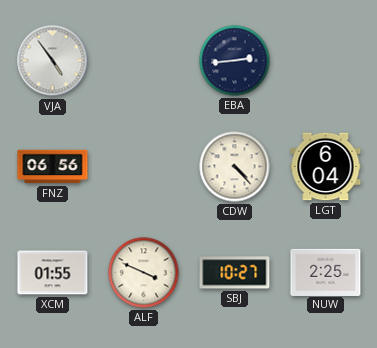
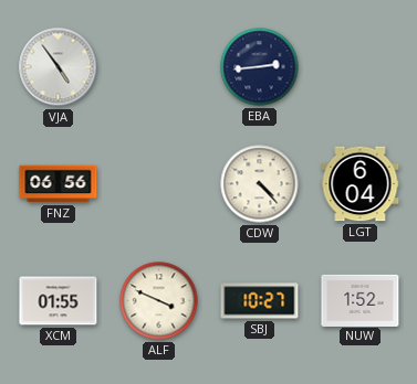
NUW: 2:25 -> 1:52
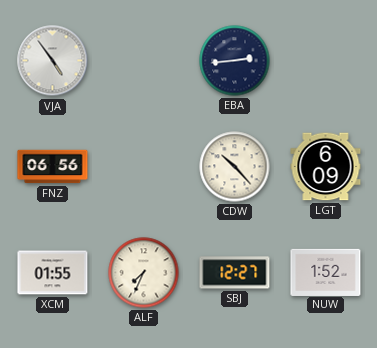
CDW: 4:23 -> 10:23
LGT: 6:04 -> 6:09
ALF: 3:49 -> 7:34
SBJ: 10:27 -> 12:27
